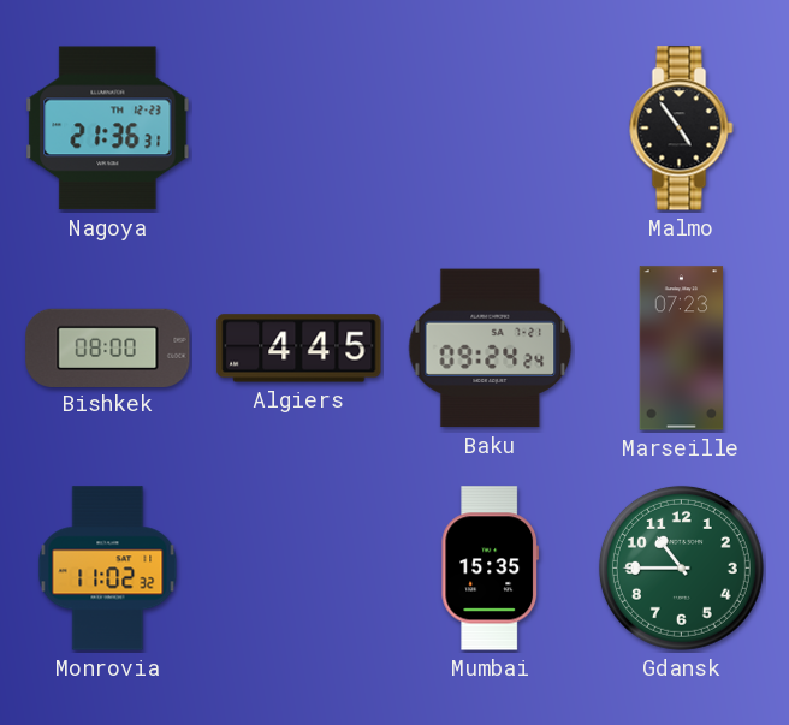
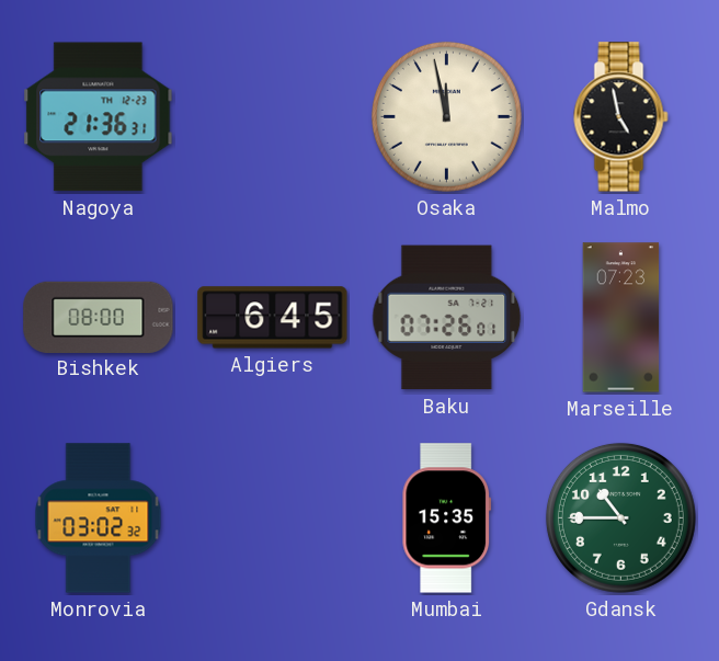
Osaka: none -> 11:58
Malmo: 4:54 -> 4:58
Algiers: 4:45 -> 6:45
Baku: 09:24 -> 07:26
Monrovia: 11:02 -> 03:02
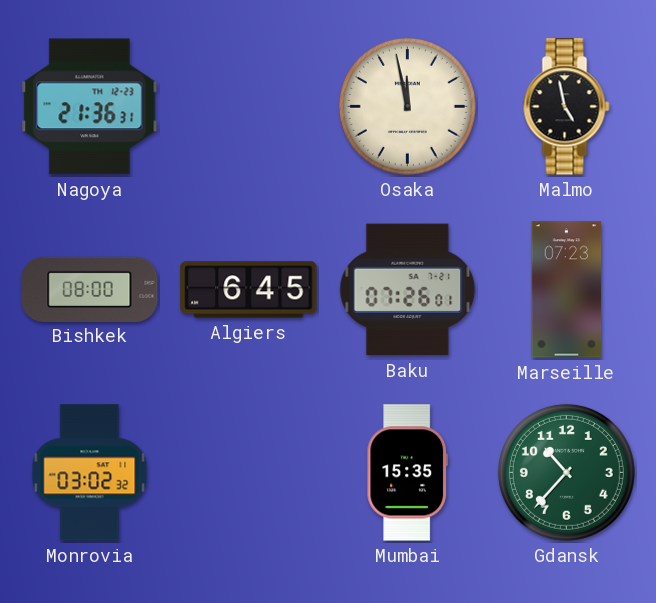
Gdansk: 10:45 -> 10:37
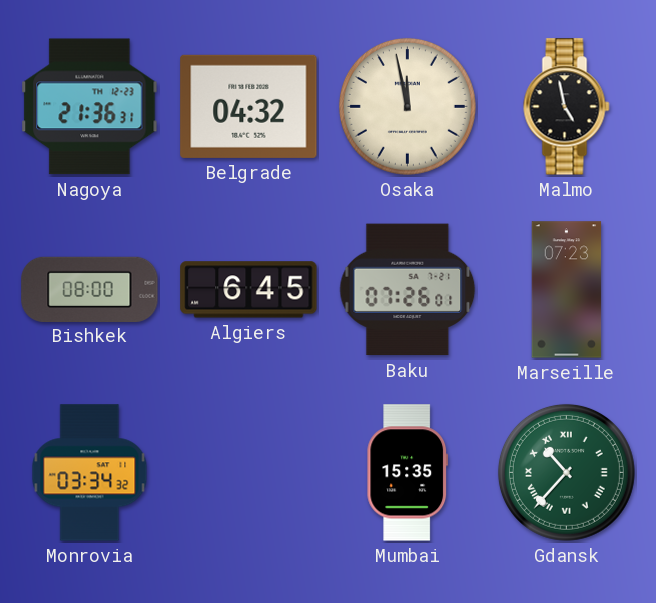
Belgrade: none -> 04:32
Monrovia: 03:02 -> 03:34
Gdansk numerals: Arabic -> Roman
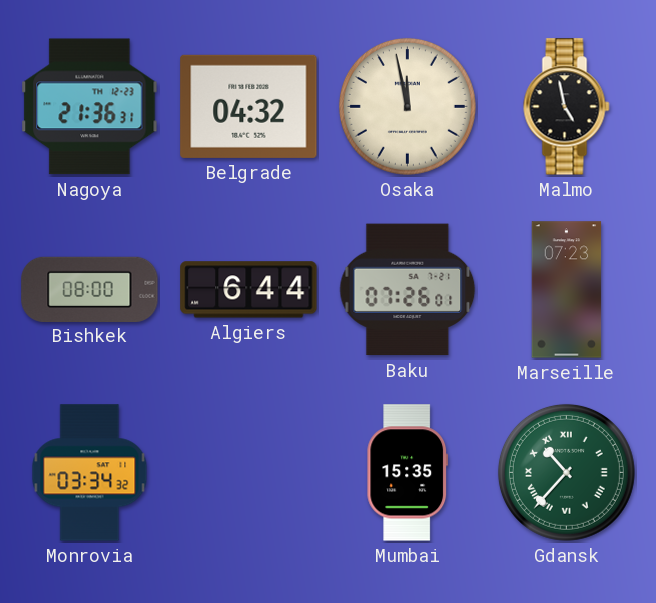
Algiers: 6:45 -> 6:44
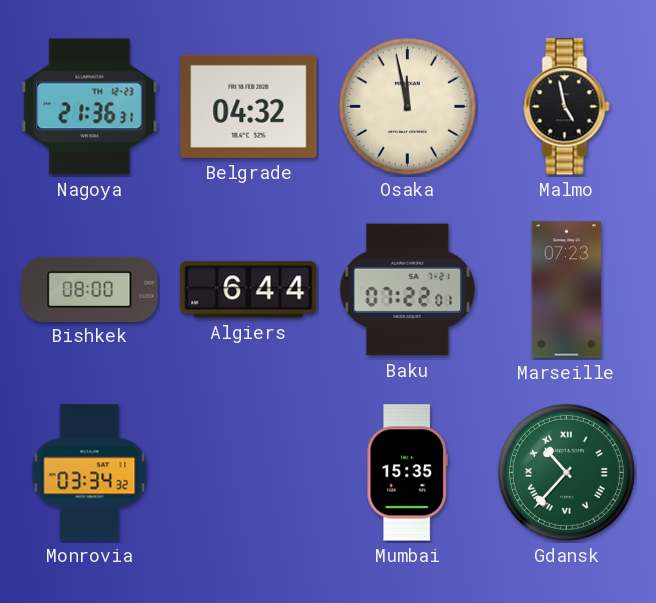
Baku: 07:26 -> 07:22
